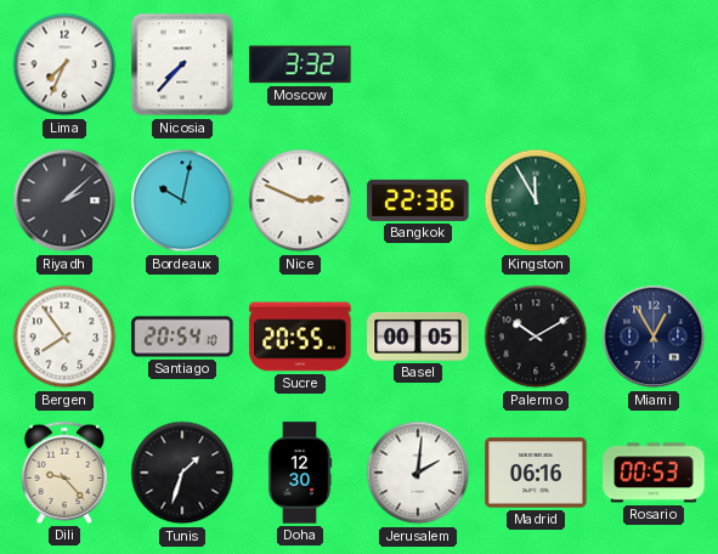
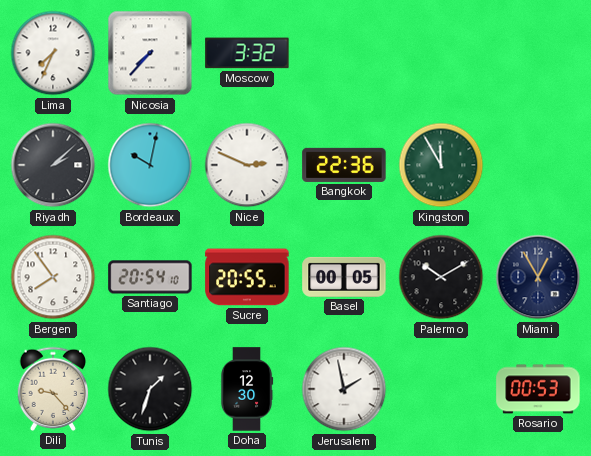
Jerusalem: 2:01 -> 1:58
Madrid: 06:16 -> none
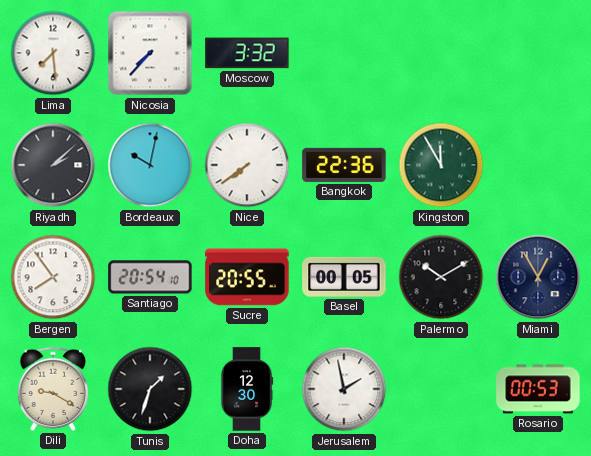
Lima: 7:34 -> 7:29
Nice: 2:49 -> 7:39
Dili: 9:23 -> 9:20
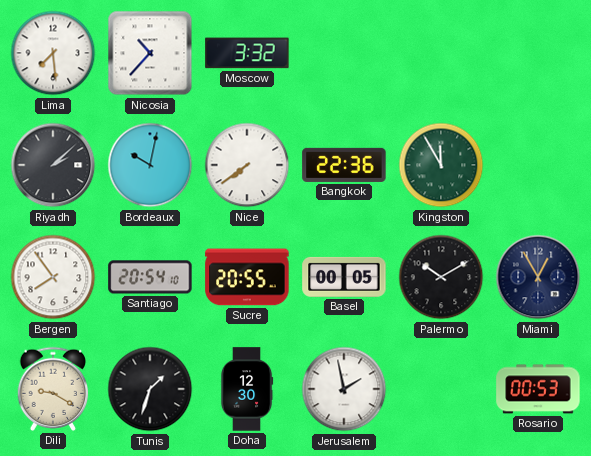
Nicosia: 7:37 -> 10:37
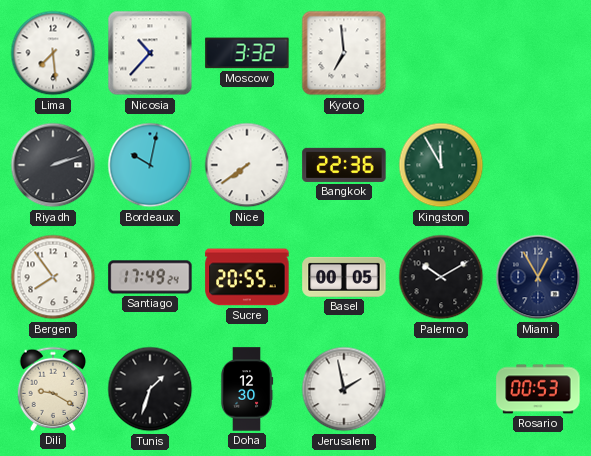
Kyoto: none -> 6:59
Riyadh: 2:08 -> 2:12
Santiago: 20:54 -> 17:49
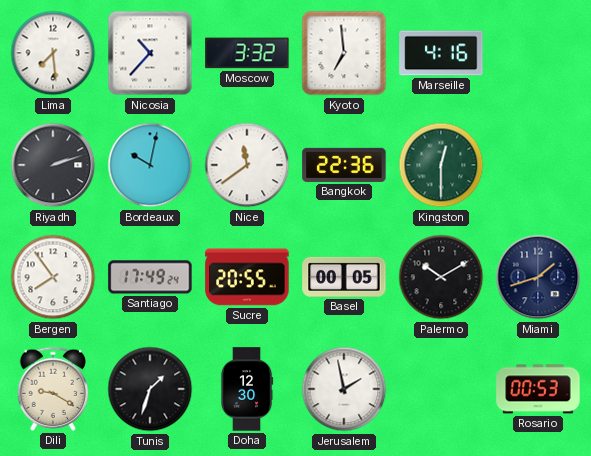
Marseille: none -> 4:16
Nice: 7:39 -> 11:39
Kingston: 11:55 -> 12:30
Miami: 12:55 -> 1:42
